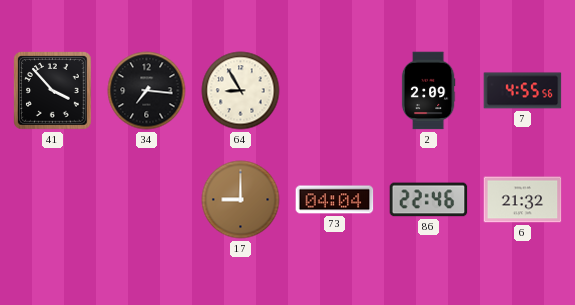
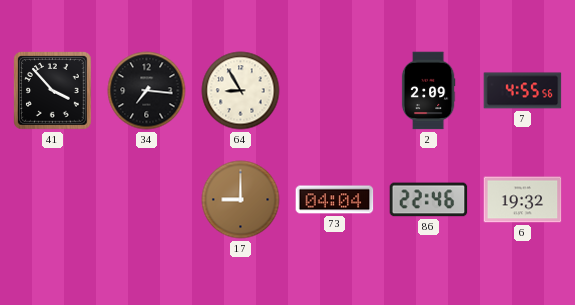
6: 21:32 -> 19:32
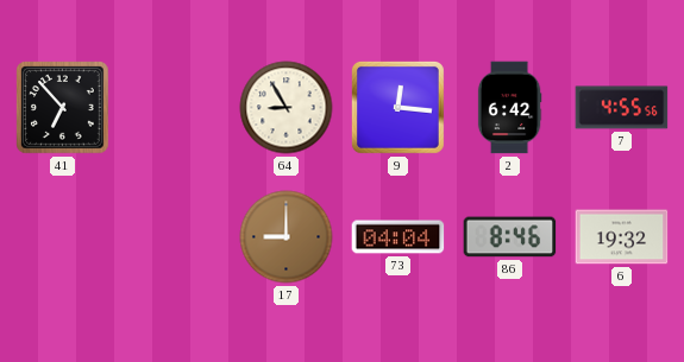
41: 3:53 -> 6:53
34: 7:16 -> none
9: none -> 12:16
2: 2:09 -> 6:42
86: 22:46 -> 8:46
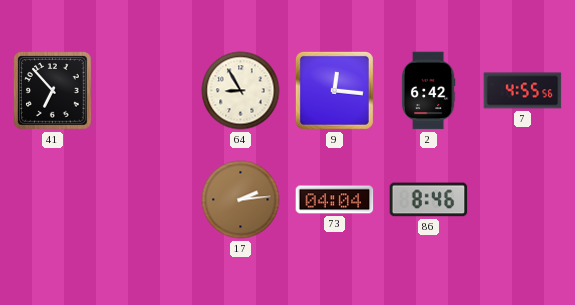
17: 9:00 -> 2:14
6: 19:32 -> none
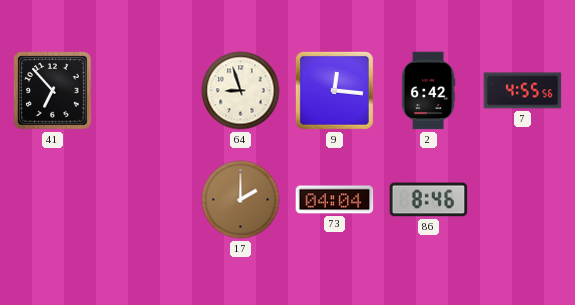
64: 8:55 -> 8:57
17: 2:14 -> 2:00
